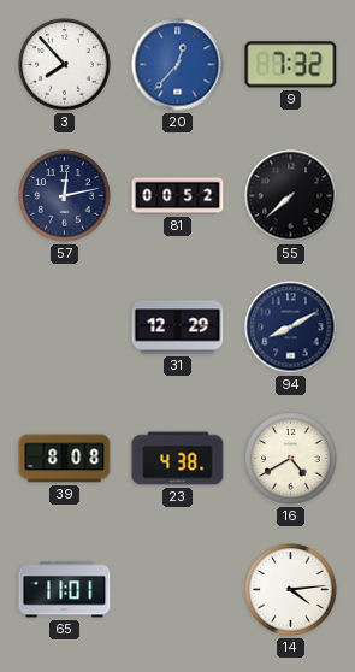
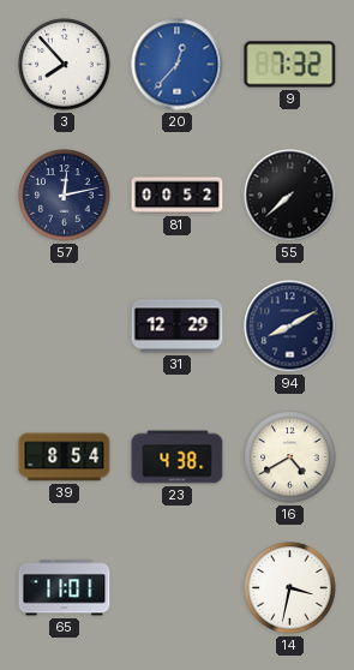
39: 8:08 -> 8:54
14: 4:14 -> 3:32
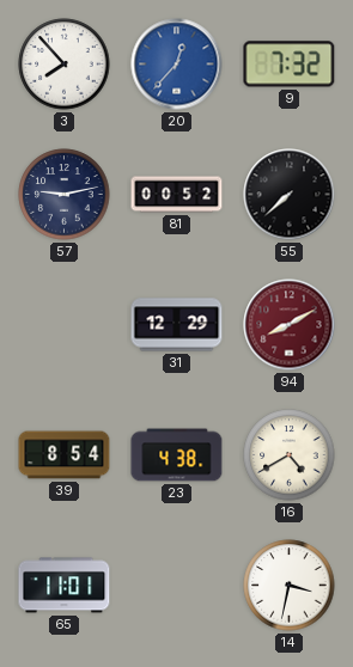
57: 12:13 -> 9:13
94 dial: navy -> burgundy
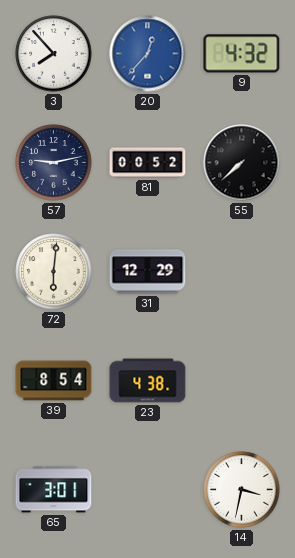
9: 7:32 -> 4:32
72: none -> 6:01
94: 8:10 -> none
16: 4:40 -> none
65: 11:01 -> 3:01
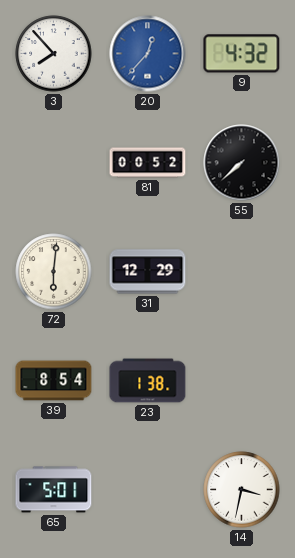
57: 9:13 -> none
23: 4:38 -> 1:38
65: 3:01 -> 5:01
